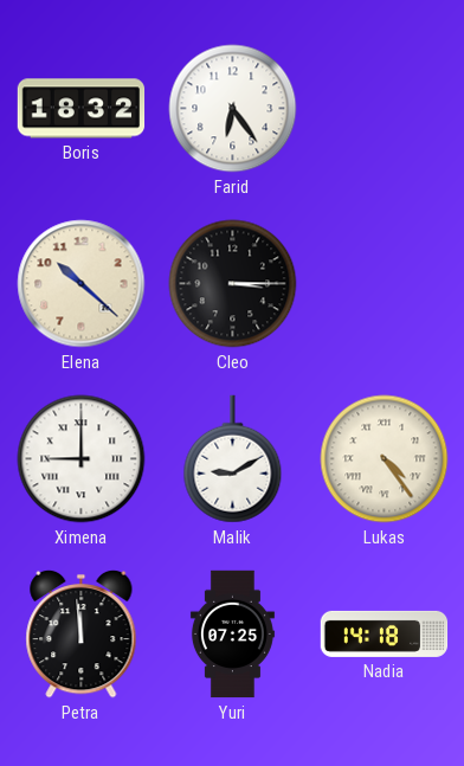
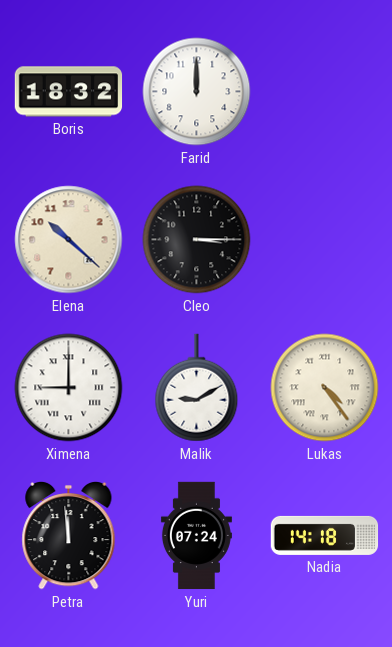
Farid: 6:24 -> 12:00
Yuri: 07:25 -> 07:24
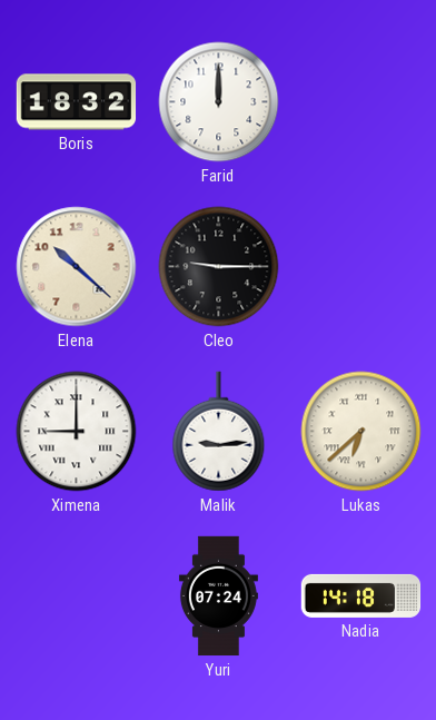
Cleo: 3:15 -> 9:15
Malik: 9:10 -> 9:14
Lukas: 4:24 -> 6:38
Petra: 11:59 -> none
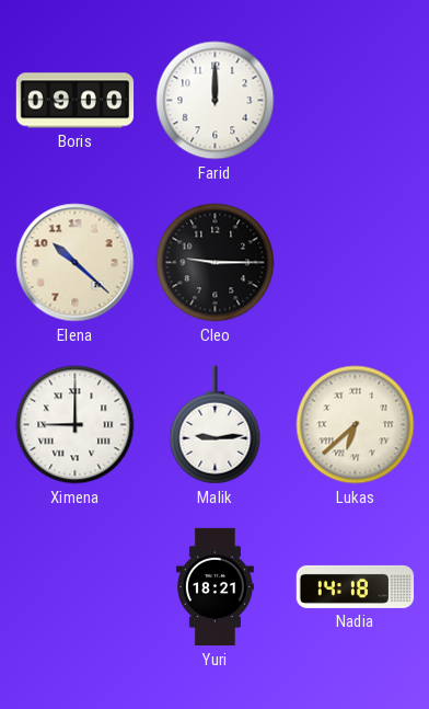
Boris: 18:32 -> 09:00
Yuri: 07:24 -> 18:21
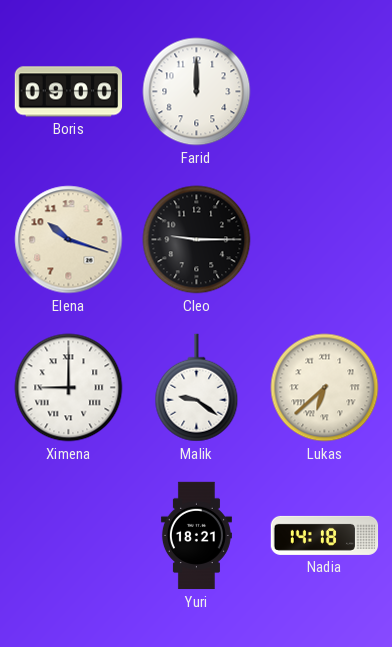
Elena: 10:22 -> 10:18
Malik: 9:14 -> 9:21
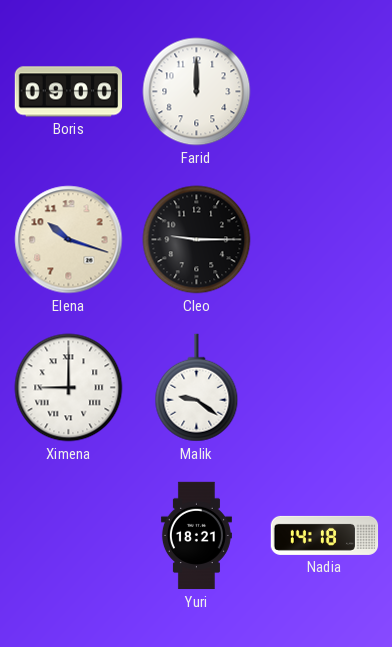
Lukas: 6:38 -> none
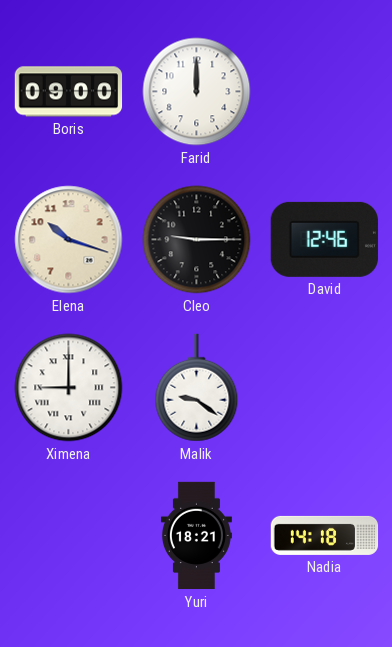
David: none -> 12:46
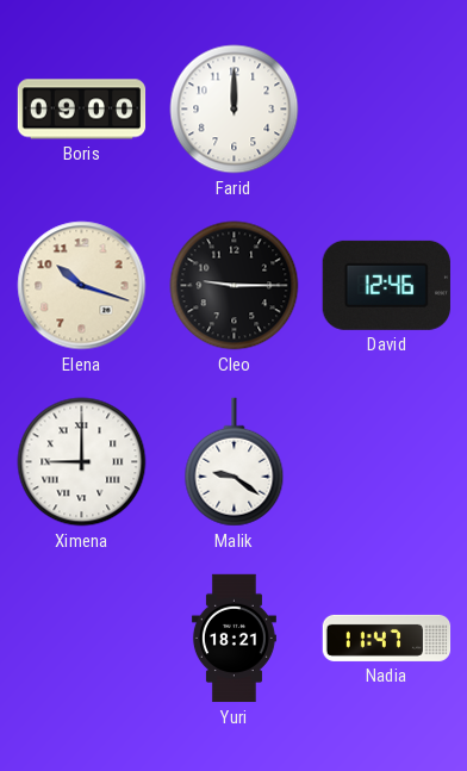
Nadia: 14:18 -> 11:47
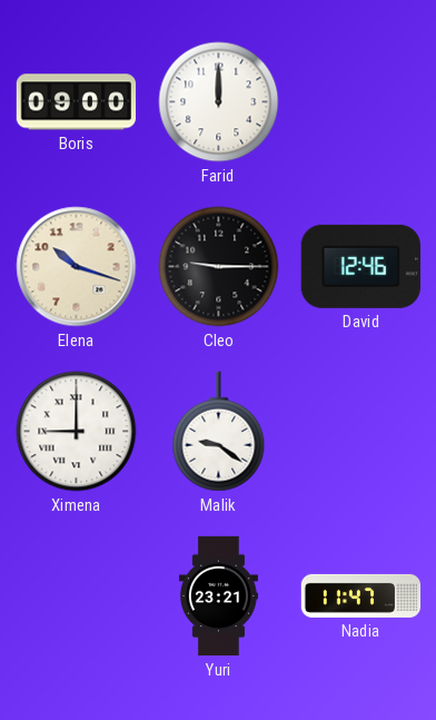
Yuri: 18:21 -> 23:21
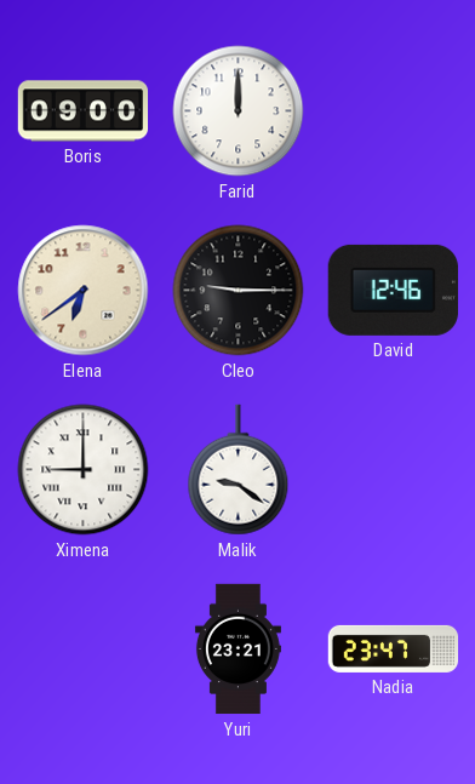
Elena: 10:18 -> 6:39
Nadia: 11:47 -> 23:47
